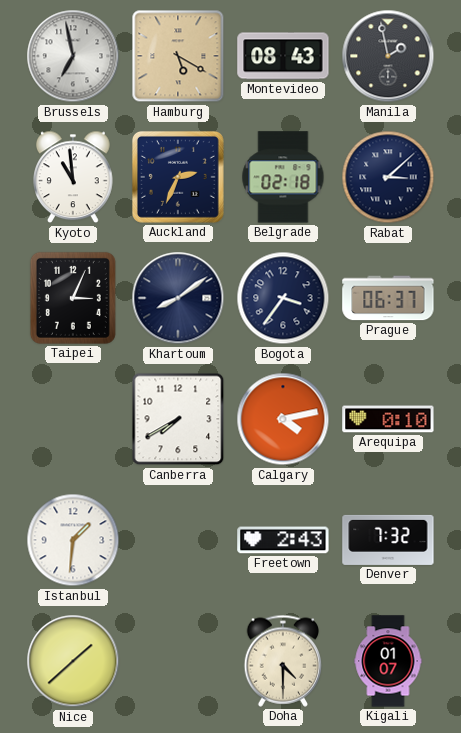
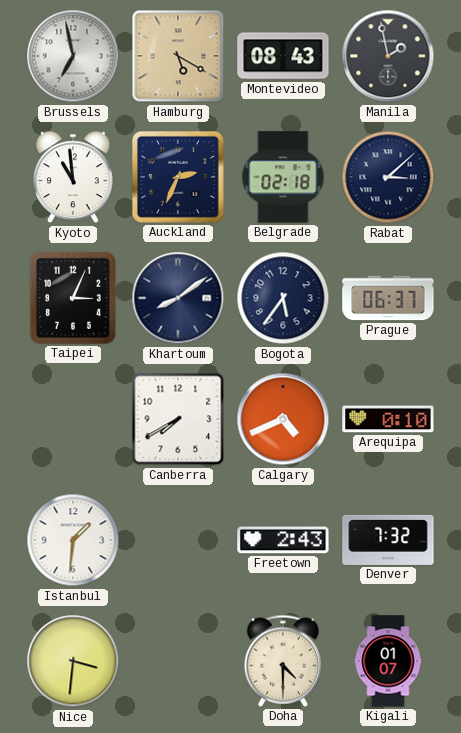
Bogota: 3:36 -> 5:36
Calgary: 4:13 -> 4:41
Nice: 1:38 -> 3:31
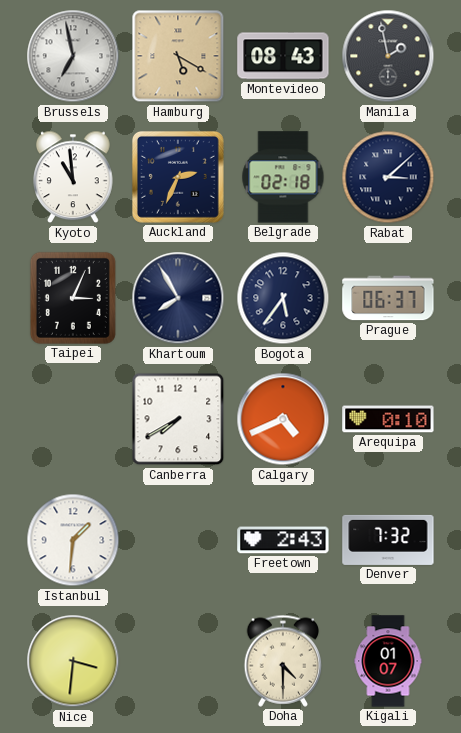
Khartoum: 8:09 -> 7:55
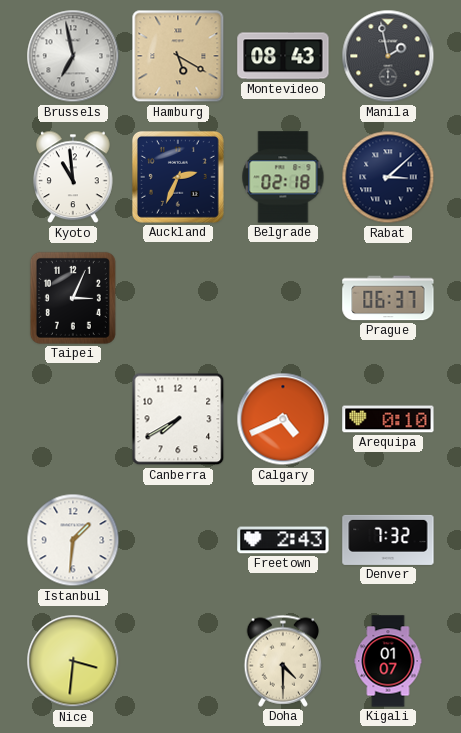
Khartoum: 7:55 -> none
Bogota: 5:36 -> none
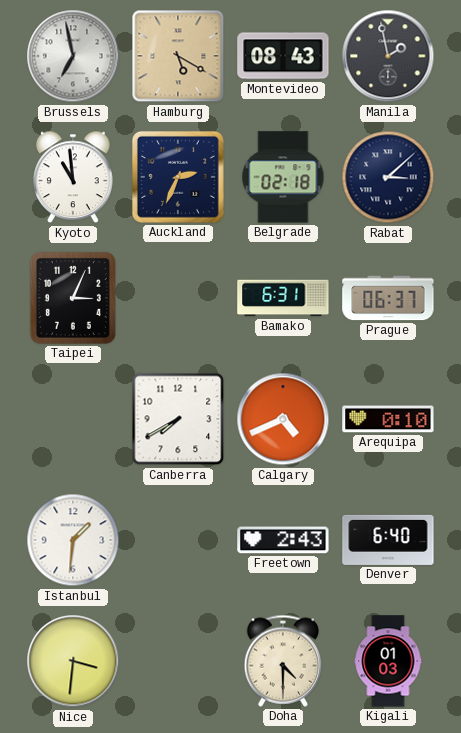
Bamako: none -> 6:31
Denver: 7:32 -> 6:40
Kigali: 01:07 -> 01:03
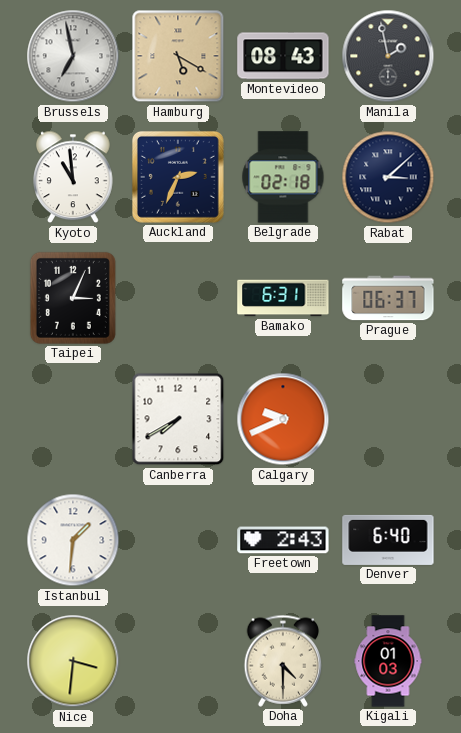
Calgary: 4:41 -> 9:41
Arequipa: 0:10 -> none
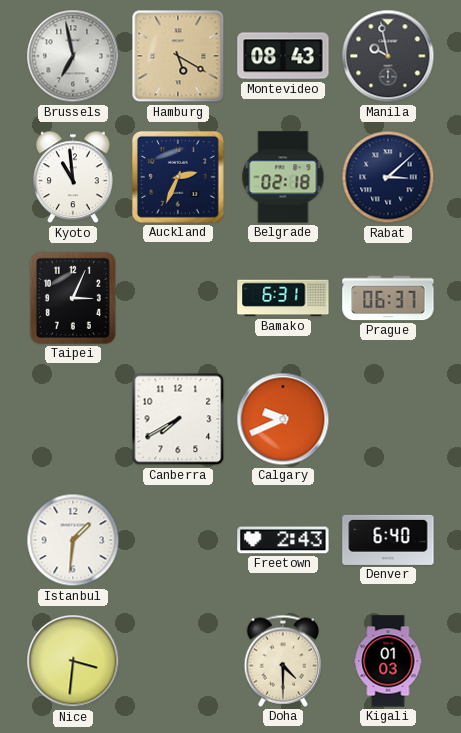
Manila: 1:58 -> 9:58
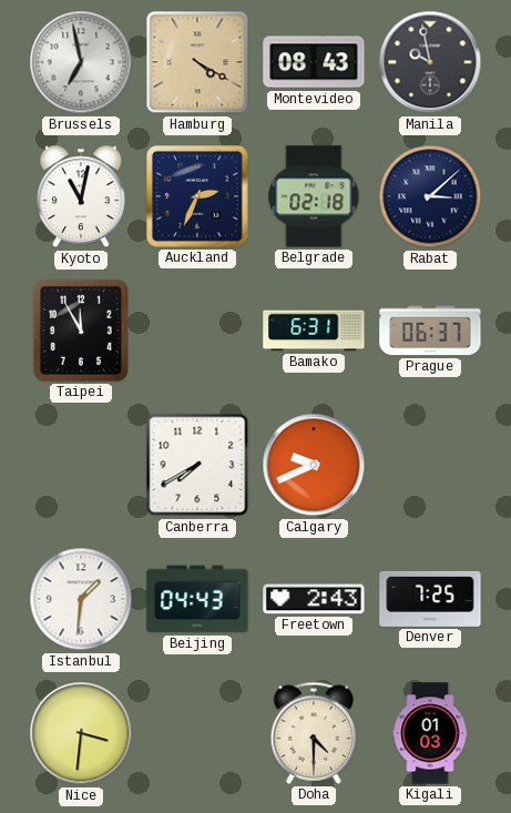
Hamburg: 5:20 -> 4:20
Kyoto: 10:59 -> 11:02
Taipei: 3:04 -> 11:55
Beijing: none -> 04:43
Denver: 6:40 -> 7:25
